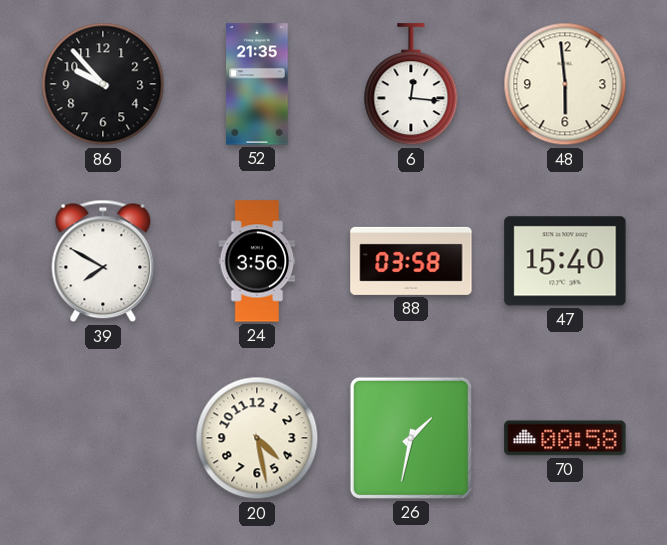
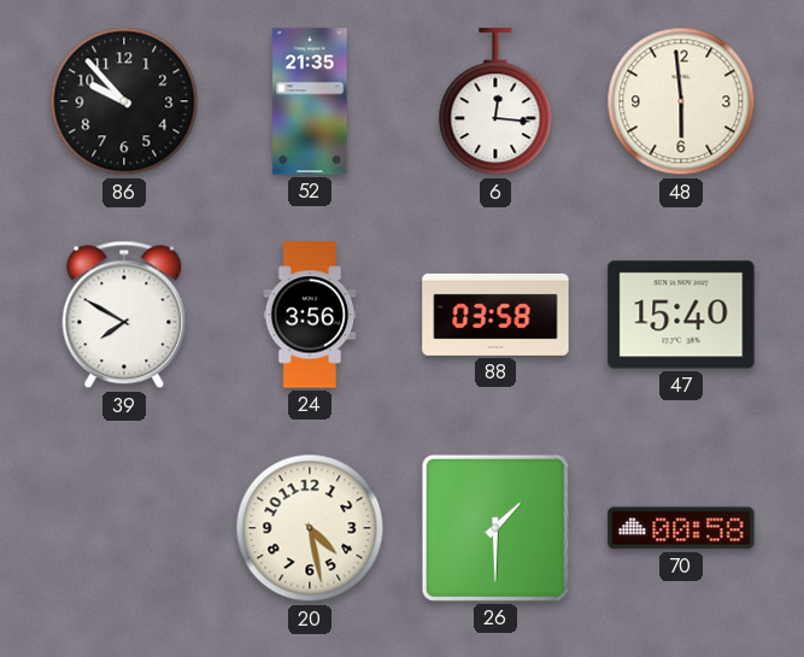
26: 1:32 -> 1:30
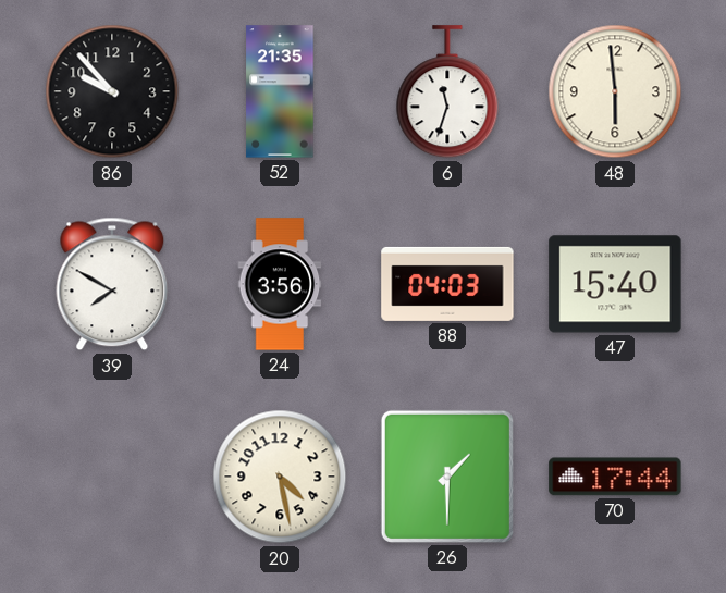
6: 12:16 -> 11:33
88: 03:58 -> 04:03
70: 00:58 -> 17:44
